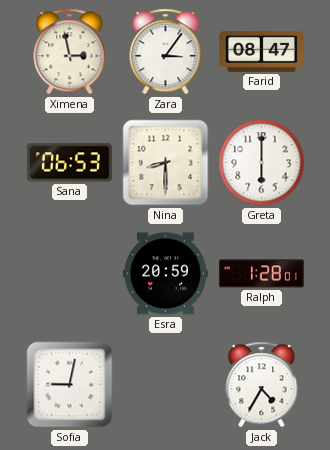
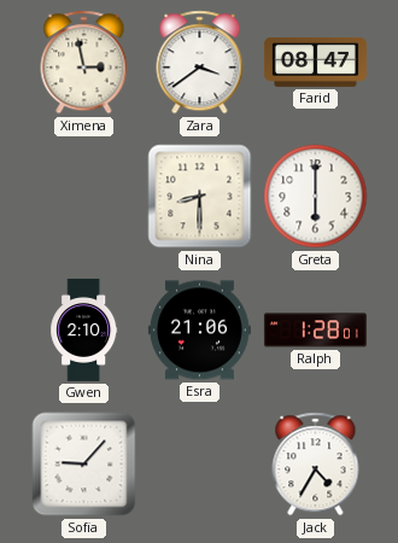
Zara: 3:06 -> 3:39
Sana: 06:53 -> none
Gwen: none -> 2:10
Esra: 20:59 -> 21:06
Sofia: 9:02 -> 9:07
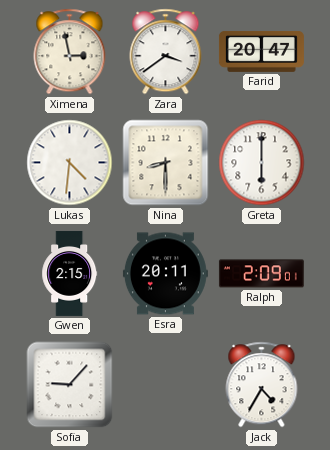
Farid: 08:47 -> 20:47
Lukas: none -> 4:31
Gwen: 2:10 -> 2:15
Esra: 21:06 -> 20:11
Ralph: 1:28 -> 2:09
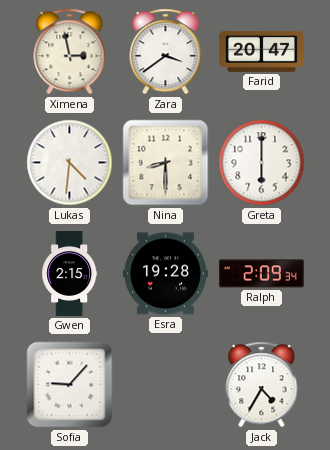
Esra: 20:11 -> 19:28
Ralph: 2:09:01 -> 2:09:34
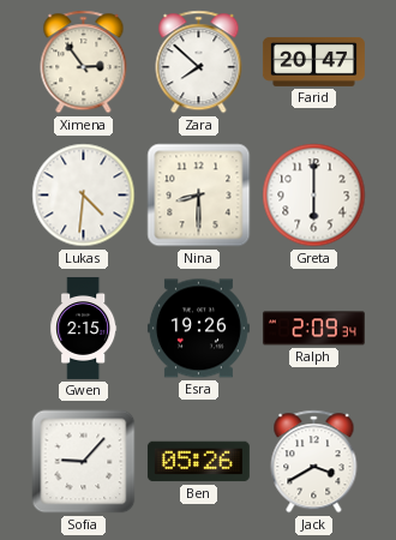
Ximena: 2:58 -> 2:54
Zara: 3:39 -> 7:52
Esra: 19:28 -> 19:26
Ben: none -> 05:26
Jack: 4:35 -> 3:40
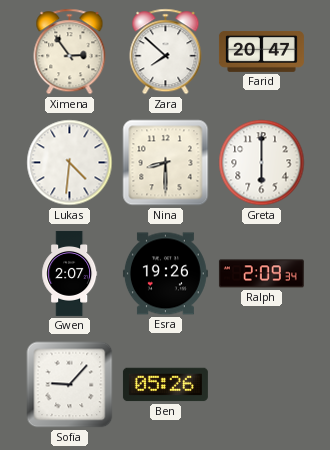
Gwen: 2:15 -> 2:07
Jack: 3:40 -> none
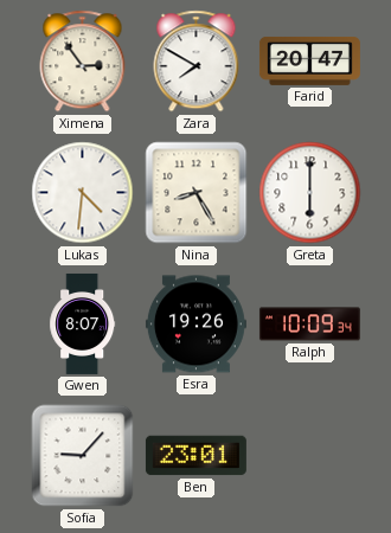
Zara: 7:52 -> 7:50
Nina: 8:30 -> 8:25
Gwen: 2:07 -> 8:07
Ralph: 2:09 -> 10:09
Ben: 05:26 -> 23:01
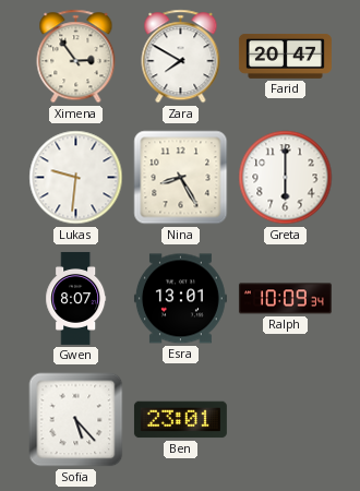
Lukas: 4:31 -> 9:31
Esra: 19:26 -> 13:01
Sofia: 9:07 -> 5:23
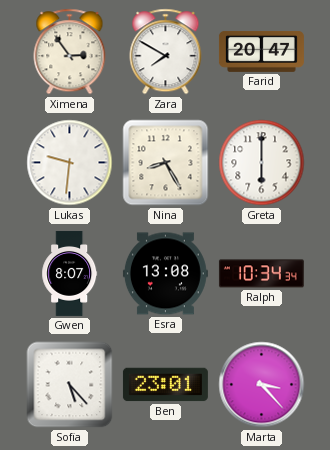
Esra: 13:01 -> 13:08
Ralph: 10:09 -> 10:34
Marta: none -> 3:23
